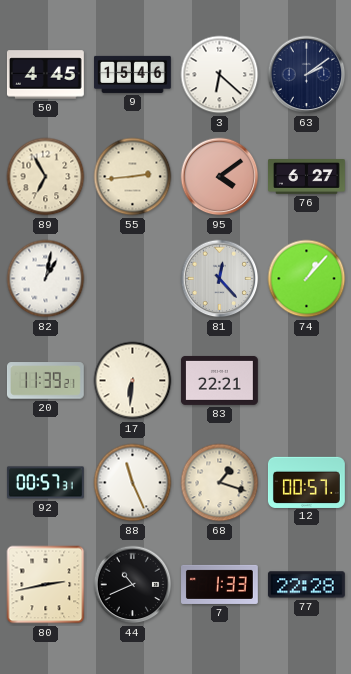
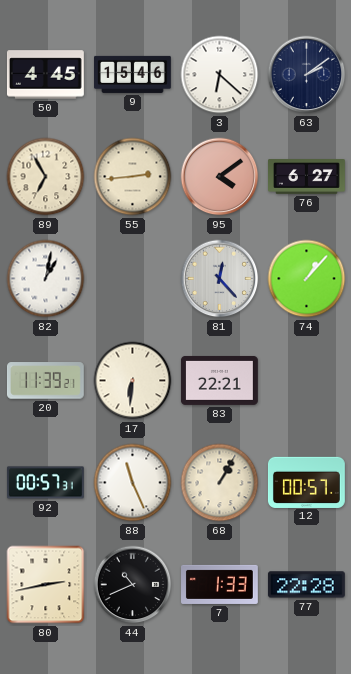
68: 1:18 -> 1:05
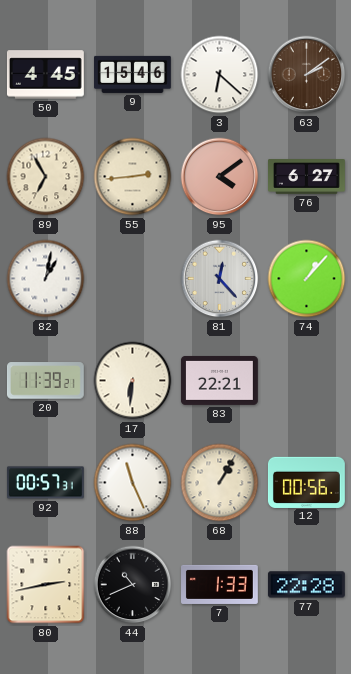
63 dial: navy -> brown
12: 00:57 -> 00:56
